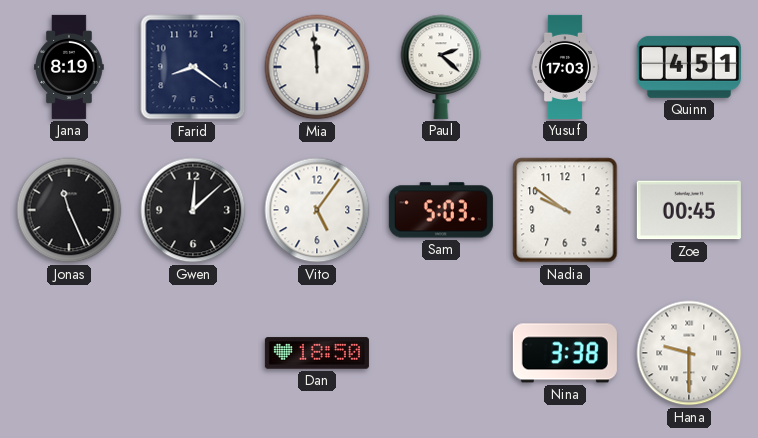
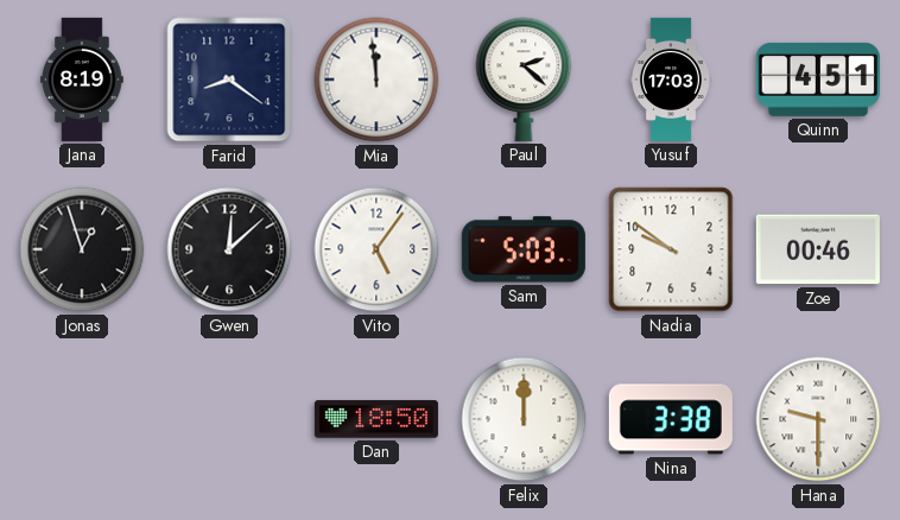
Jonas: 11:26 -> 12:57
Zoe: 00:45 -> 00:46
Felix: none -> 12:00
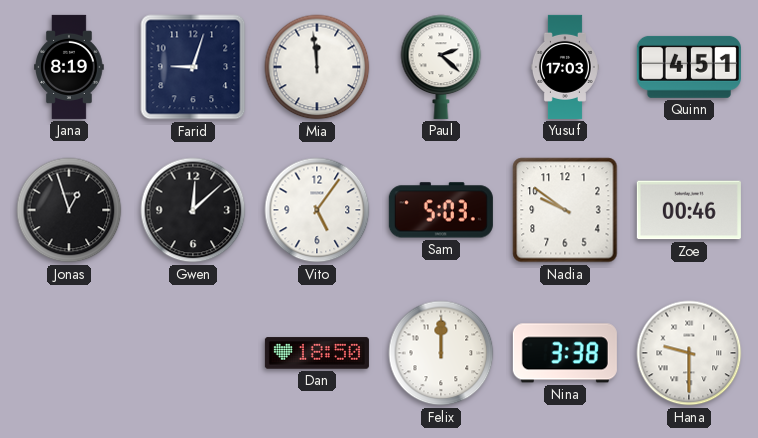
Farid: 8:21 -> 9:03
